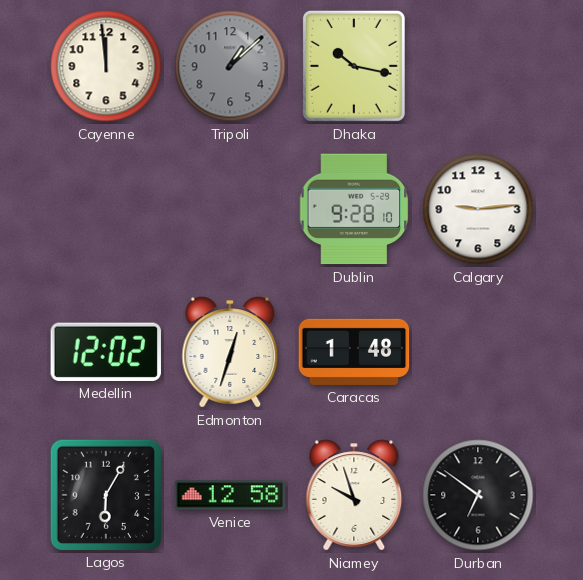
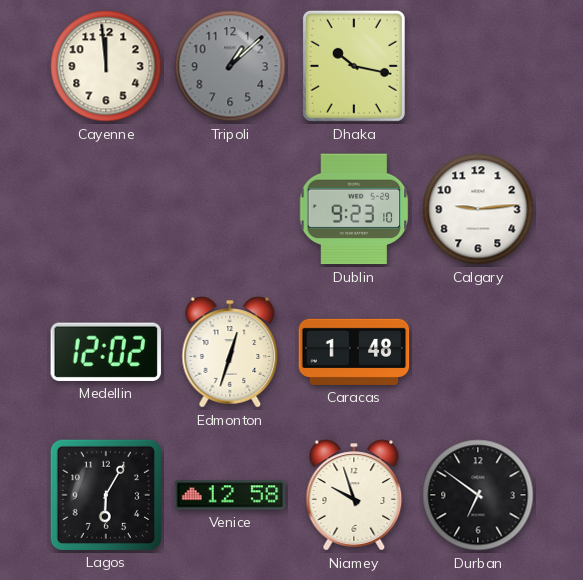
Dublin: 9:28 -> 9:23
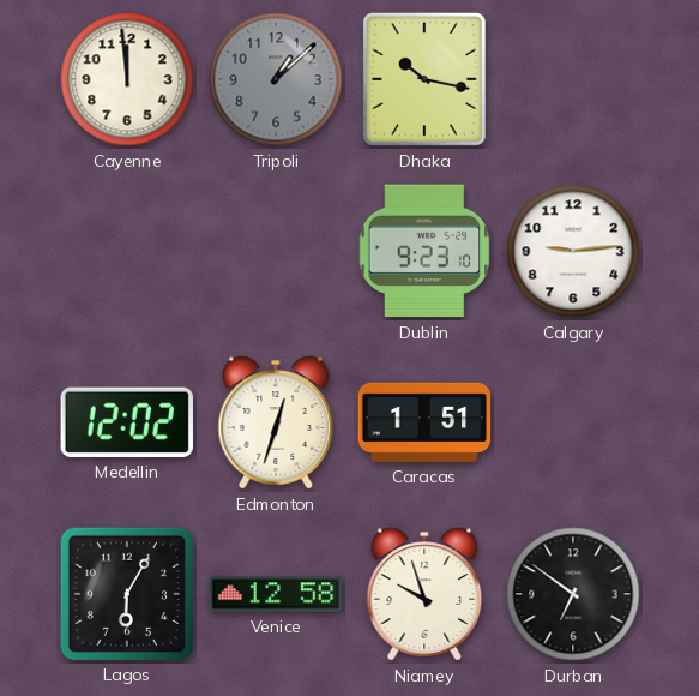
Caracas: 1:48 -> 1:51
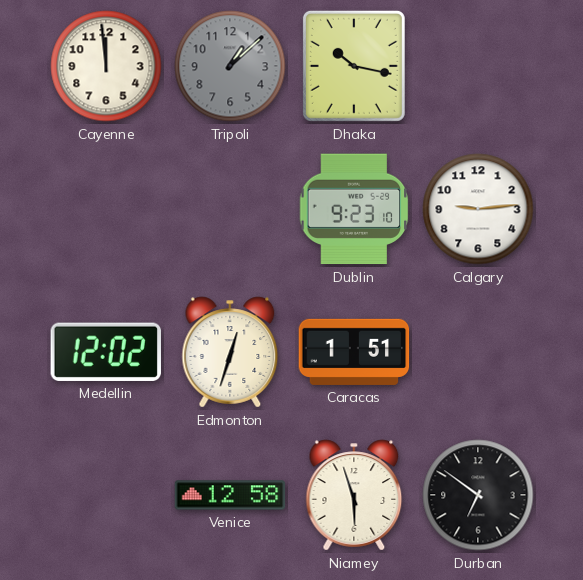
Lagos: 6:05 -> none
Niamey: 9:57 -> 5:57
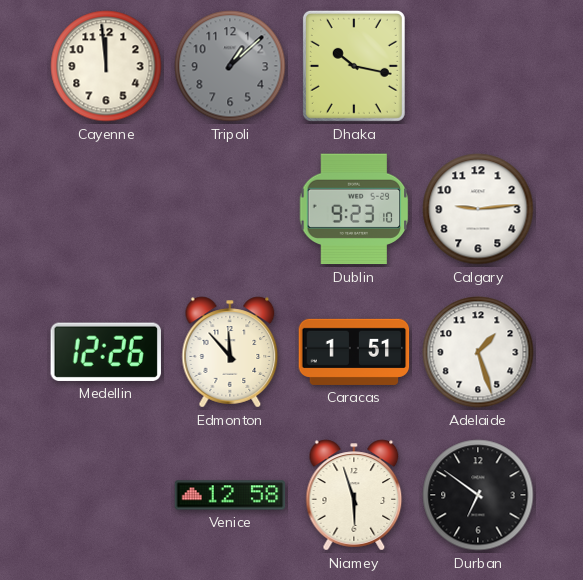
Medellin: 12:02 -> 12:26
Edmonton: 12:33 -> 11:53
Adelaide: none -> 1:27
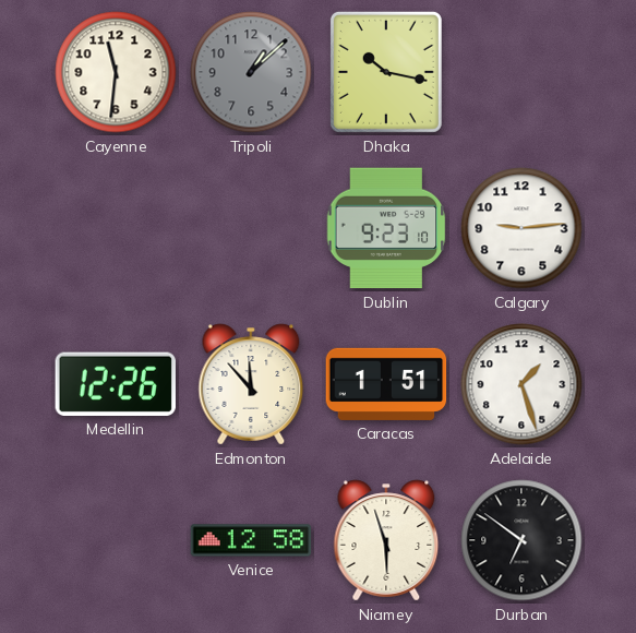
Cayenne: 11:59 -> 11:31
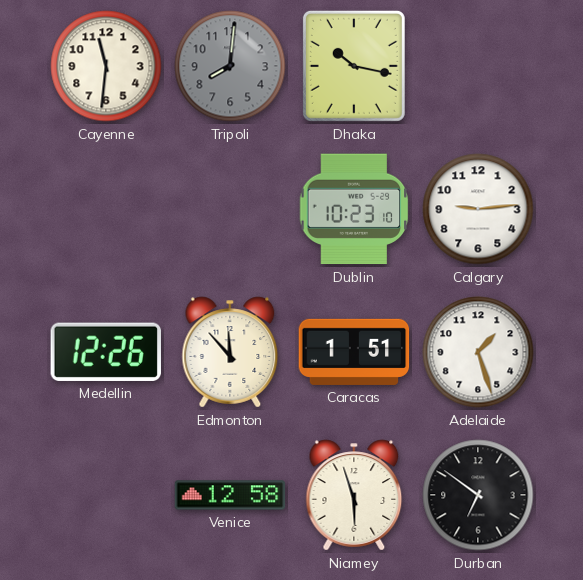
Tripoli: 1:08 -> 8:01
Dublin: 9:23 -> 10:23
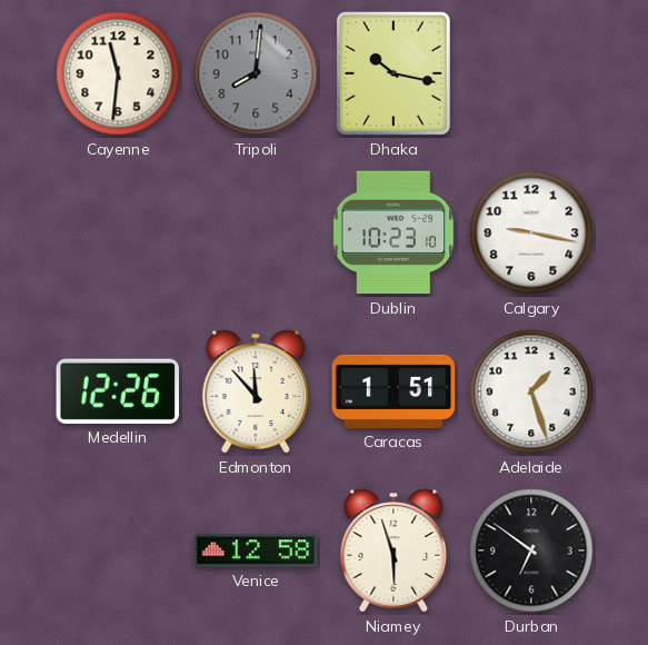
Calgary: 9:14 -> 9:17
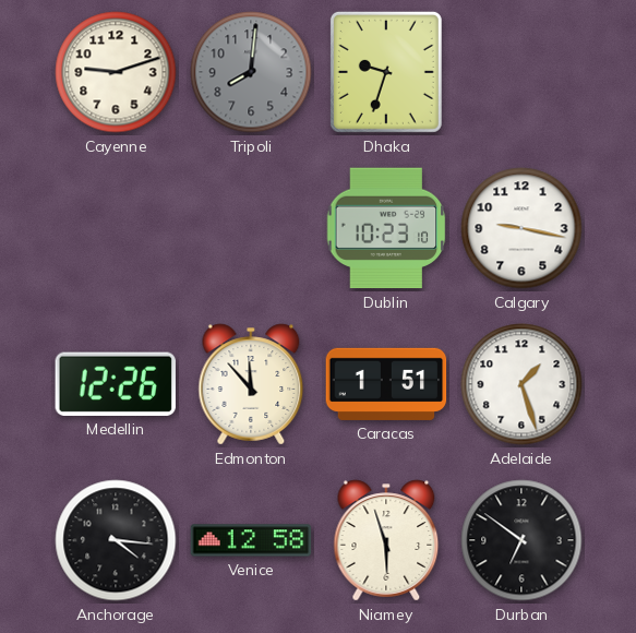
Cayenne: 11:31 -> 9:12
Dhaka: 10:17 -> 9:33
Anchorage: none -> 4:16
